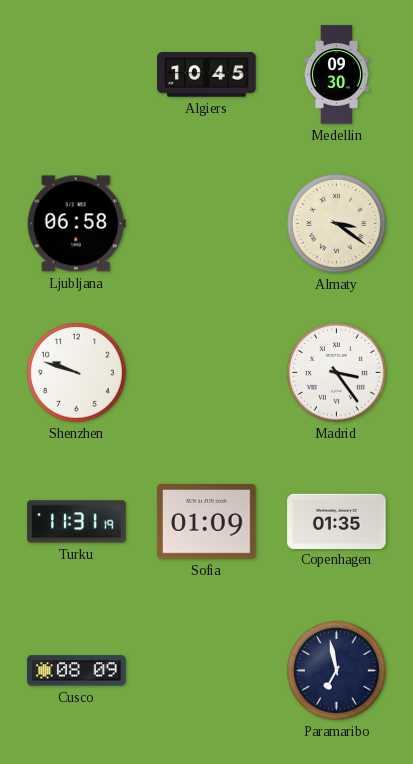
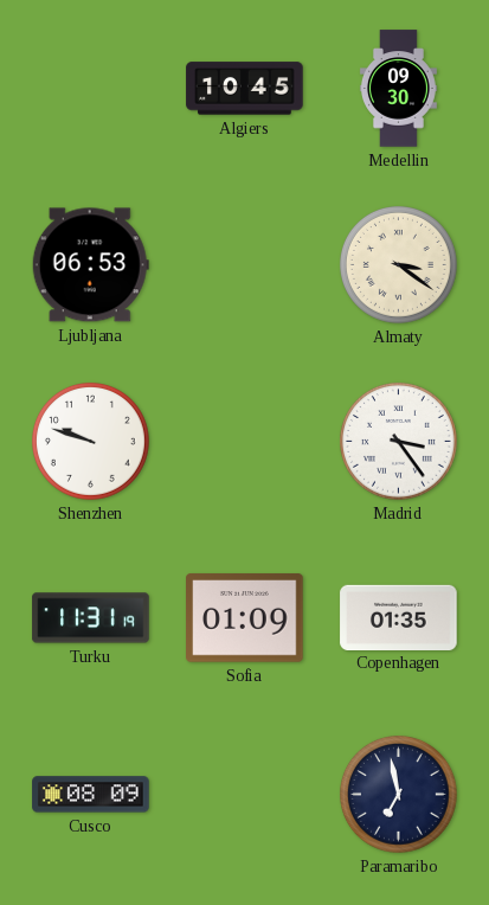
Ljubljana: 06:58 -> 06:53
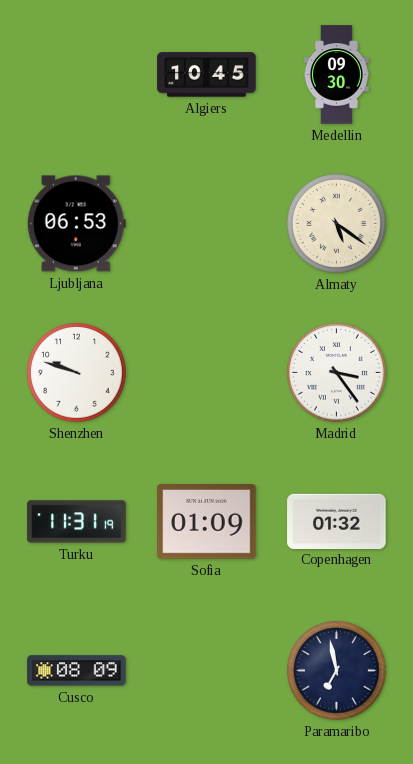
Almaty: 3:21 -> 5:21
Copenhagen: 01:35 -> 01:32
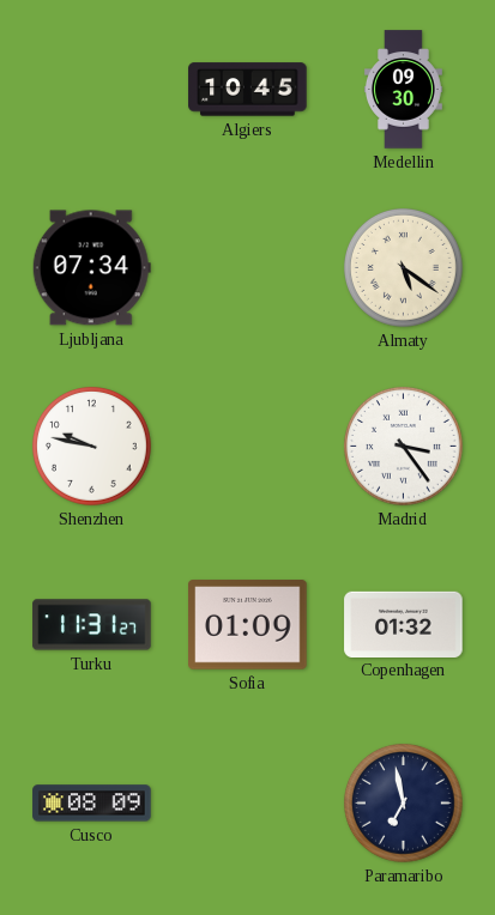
Ljubljana: 06:53 -> 07:34
Shenzhen: 9:48 -> 9:47
Turku: 11:31:19 -> 11:31:27
